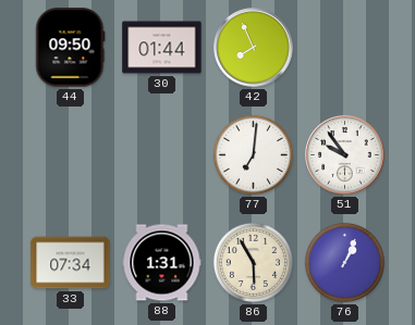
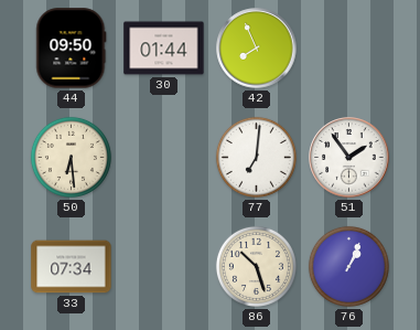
50: none -> 6:29
51: 9:54 -> 1:54
88: 1:31 -> none
86: 5:55 -> 10:27
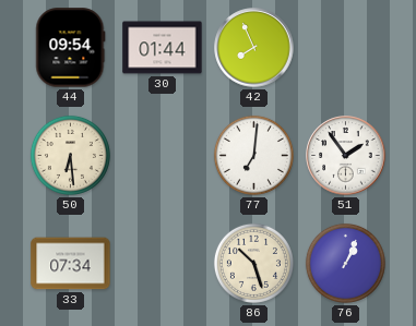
44: 09:50 -> 09:54
